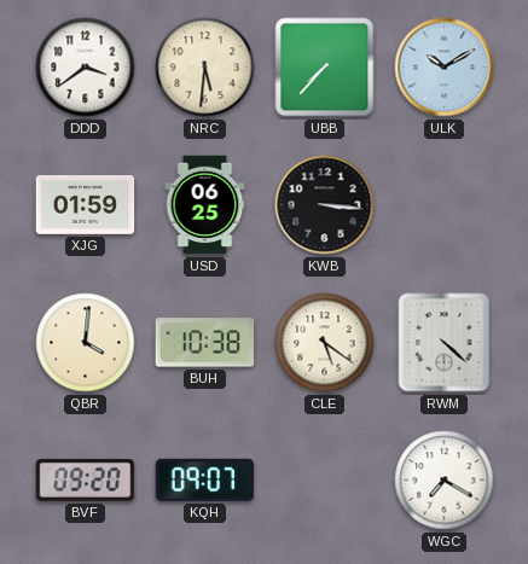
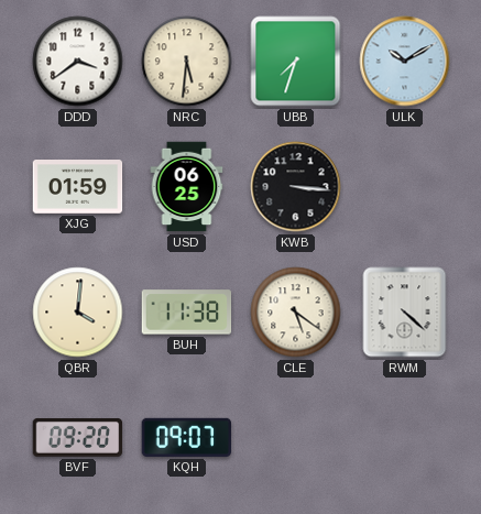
UBB: 7:37 -> 7:33
BUH: 10:38 -> 11:38
WGC: 7:20 -> none
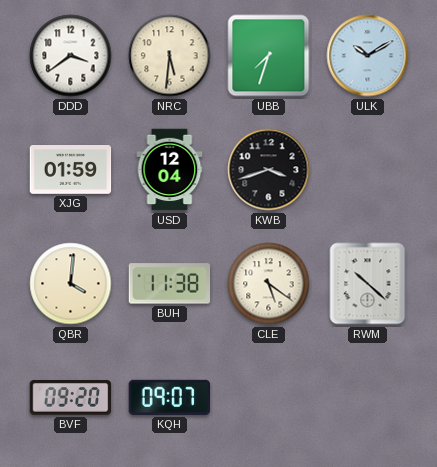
USD: 06:25 -> 12:04
KWB: 3:16 -> 3:42
RWM: 4:22 -> 10:22
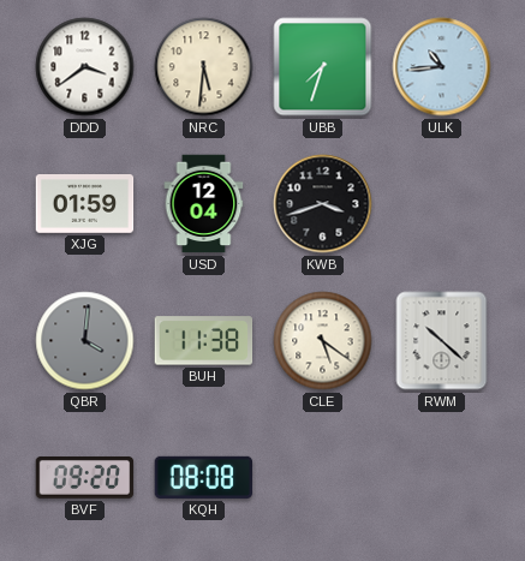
ULK: 10:10 -> 10:44
QBR dial: cream -> grey
KQH: 09:07 -> 08:08
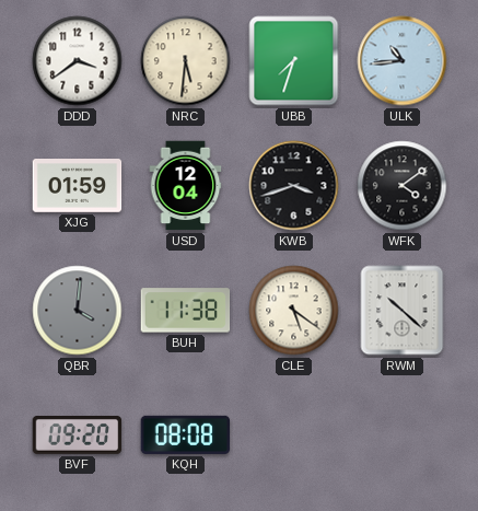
WFK: none -> 4:09
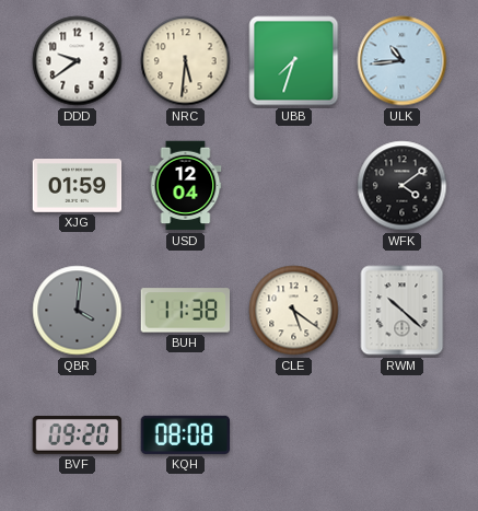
DDD: 3:39 -> 9:39
KWB: 3:42 -> none
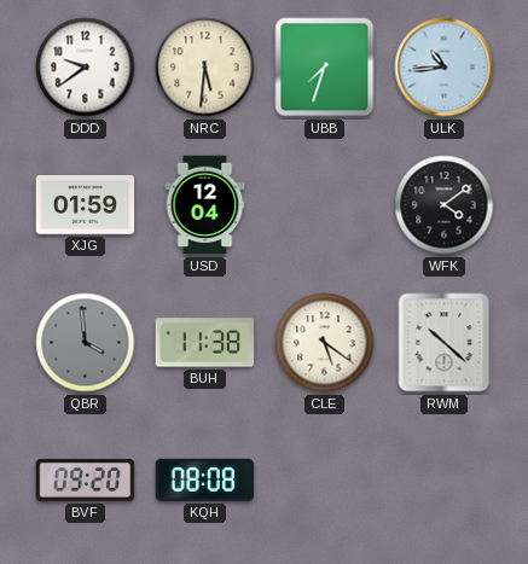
QBR: 4:01 -> 3:59
